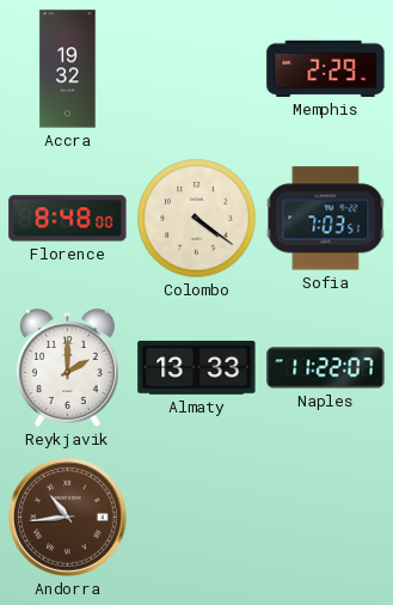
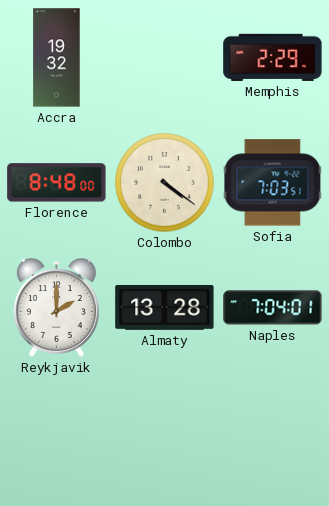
Almaty: 13:33 -> 13:28
Naples: 11:22 -> 7:04
Andorra: 10:44 -> none
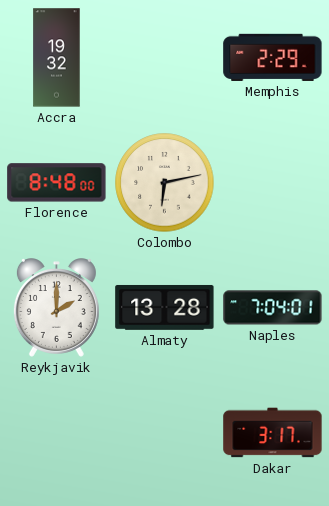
Colombo: 4:21 -> 6:13
Sofia: 7:03 -> none
Dakar: none -> 3:17
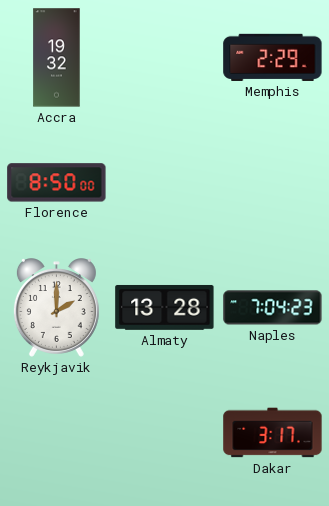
Florence: 8:48 -> 8:50
Colombo: 6:13 -> none
Naples: 7:04:01 -> 7:04:23
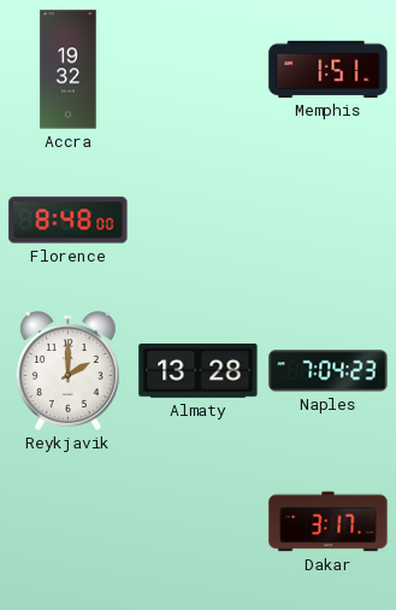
Memphis: 2:29 -> 1:51
Florence: 8:50 -> 8:48
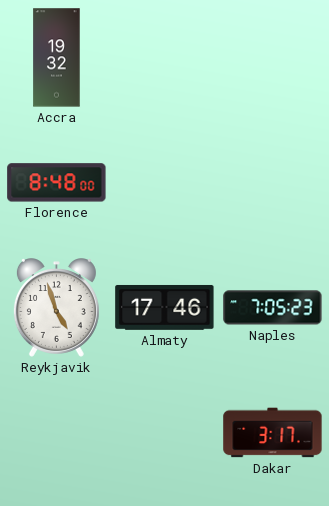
Memphis: 1:51 -> none
Reykjavik: 2:00 -> 4:57
Almaty: 13:28 -> 17:46
Naples: 7:04 -> 7:05
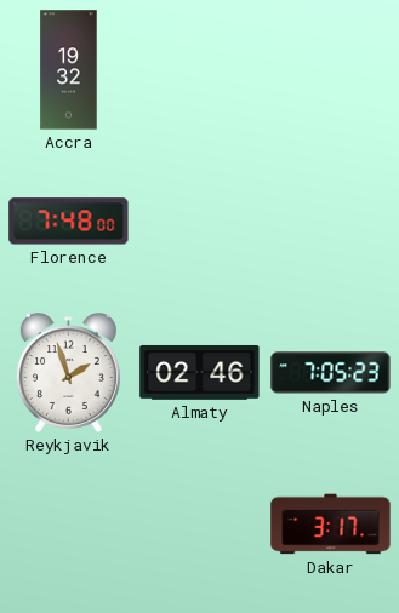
Florence: 8:48 -> 7:48
Reykjavik: 4:57 -> 1:57
Almaty: 17:46 -> 02:46
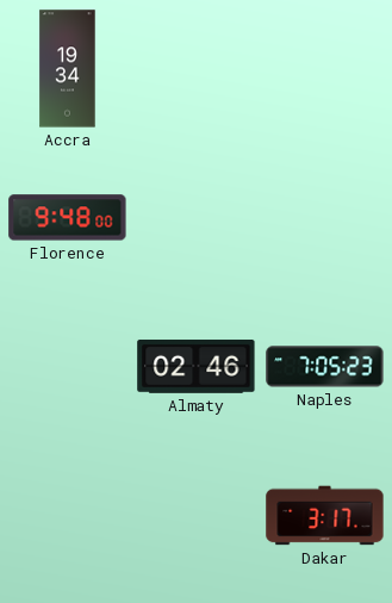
Accra: 19:32 -> 19:34
Florence: 7:48 -> 9:48
Reykjavik: 1:57 -> none
